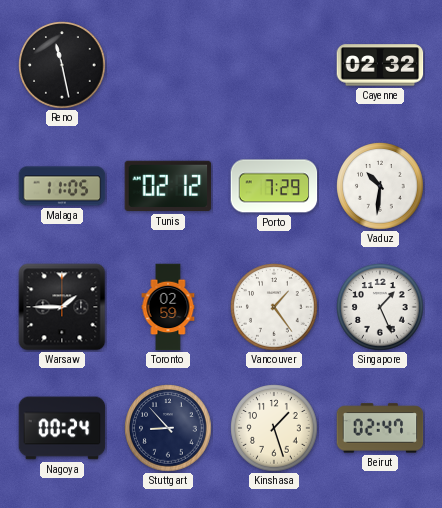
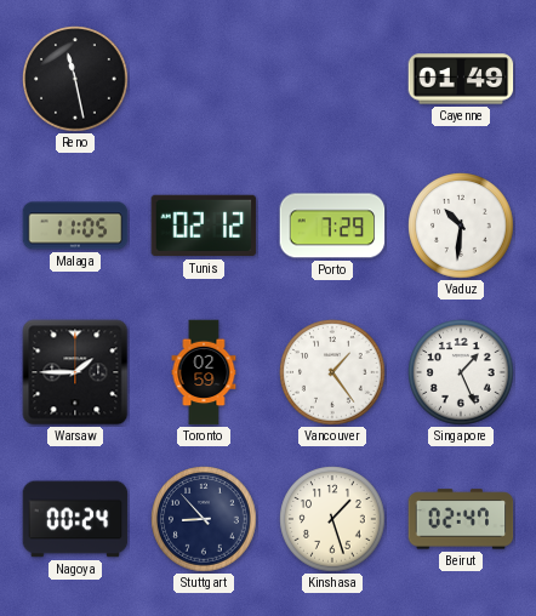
Cayenne: 02:32 -> 01:49
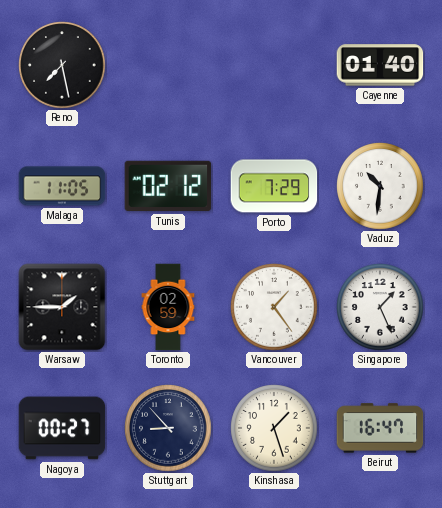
Reno: 11:28 -> 7:28
Cayenne: 01:49 -> 01:40
Nagoya: 00:24 -> 00:27
Beirut: 02:47 -> 16:47
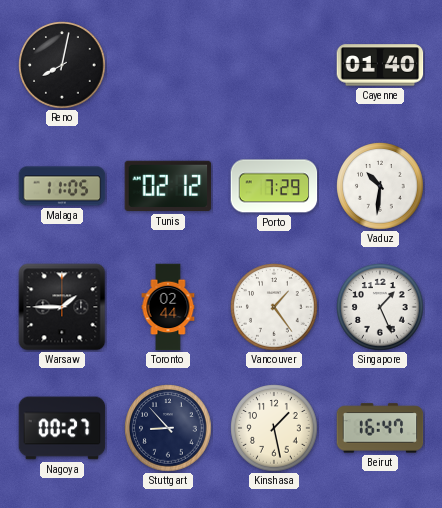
Reno: 7:28 -> 8:02
Toronto: 02:59 -> 02:44
Kinshasa: 1:27 -> 1:28
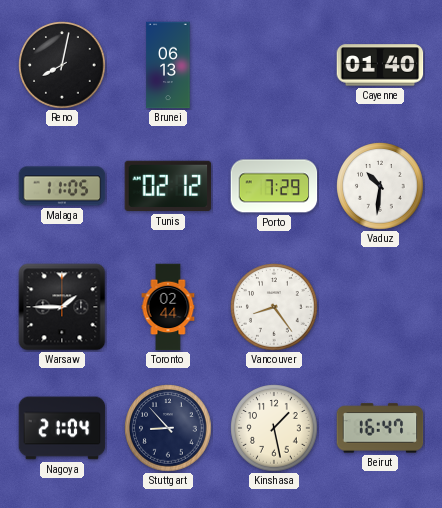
Brunei: none -> 06:13
Vancouver: 1:24 -> 8:24
Singapore: 1:26 -> none
Nagoya: 00:27 -> 21:04
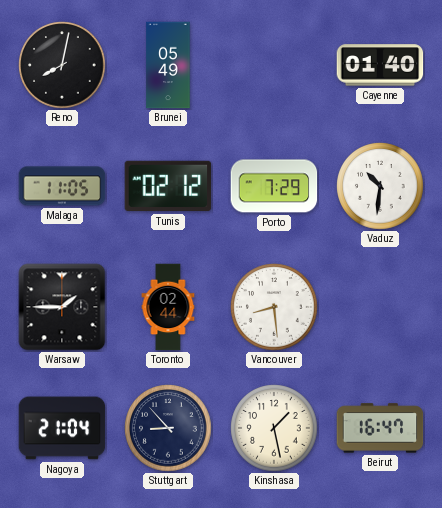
Brunei: 06:13 -> 05:49
Vancouver: 8:24 -> 8:29
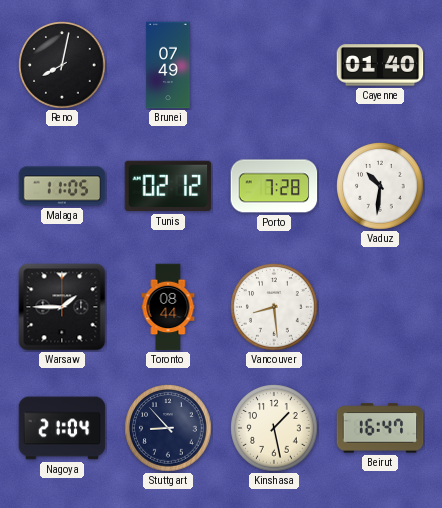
Brunei: 05:49 -> 07:49
Porto: 7:29 -> 7:28
Toronto: 02:44 -> 08:44
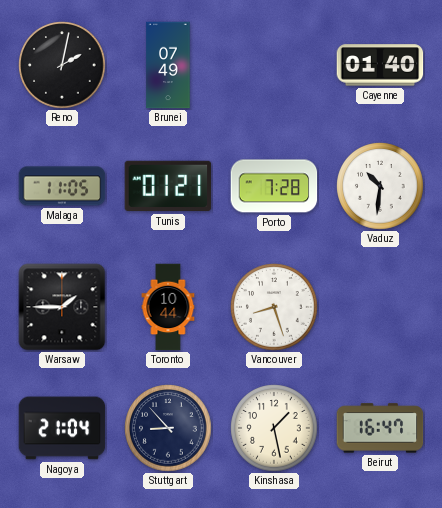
Reno: 8:02 -> 2:02
Tunis: 02:12 -> 01:21
Toronto: 08:44 -> 10:44
Vancouver: 8:29 -> 8:27
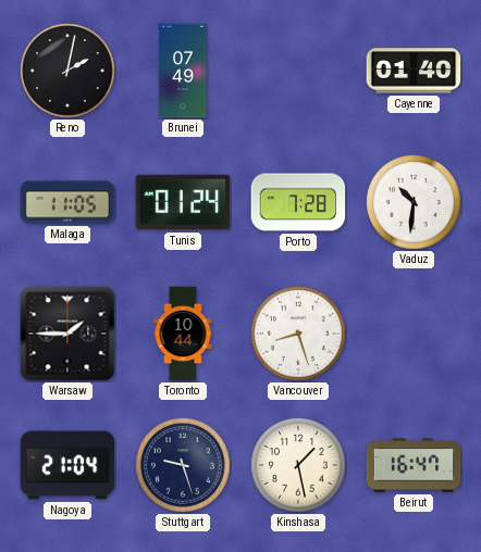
Tunis: 01:21 -> 01:24
Stuttgart: 8:53 -> 9:27
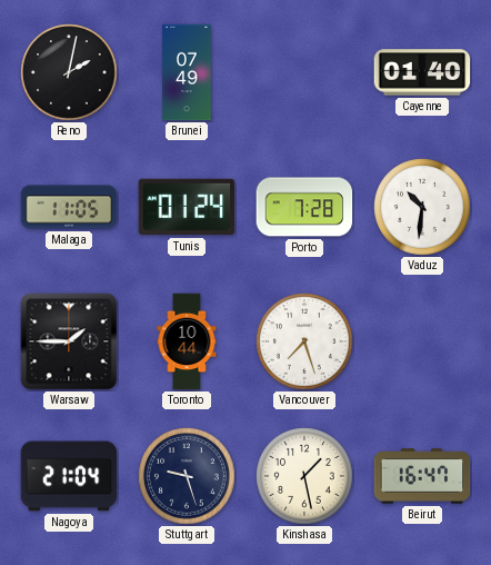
Vancouver: 8:27 -> 7:27
